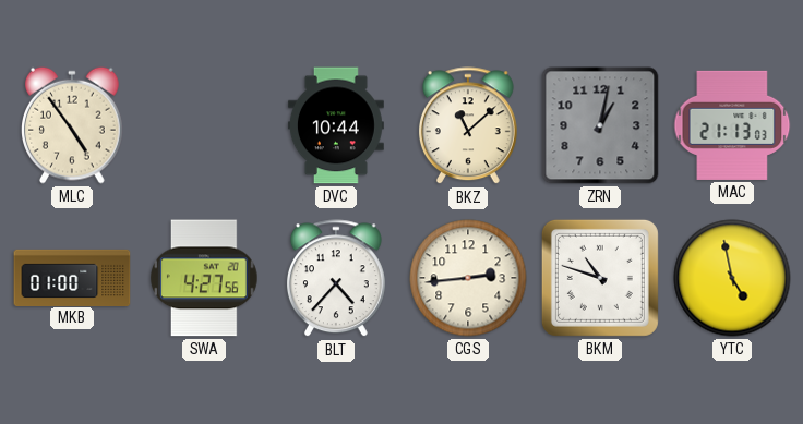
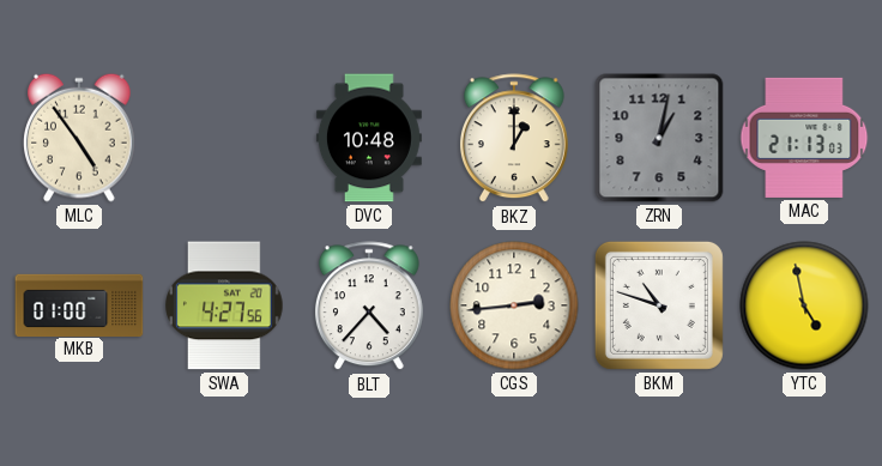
DVC: 10:44 -> 10:48
BKZ: 11:08 -> 1:00
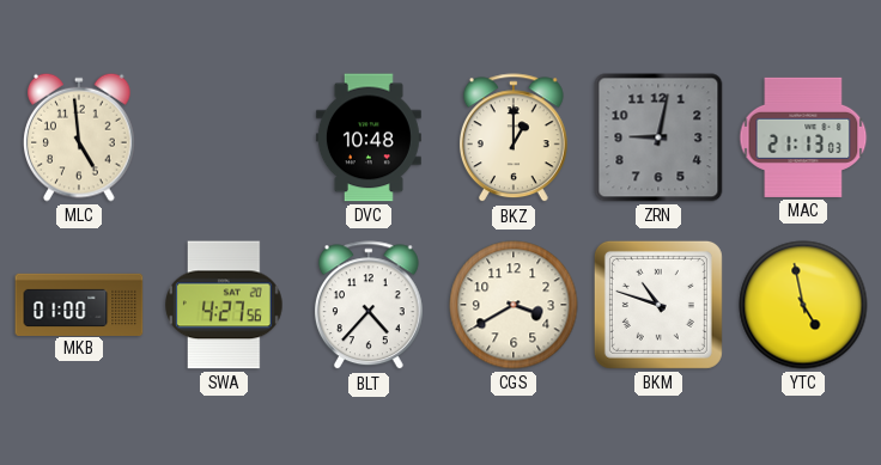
MLC: 4:54 -> 4:59
ZRN: 1:02 -> 9:02
CGS: 2:44 -> 3:40
